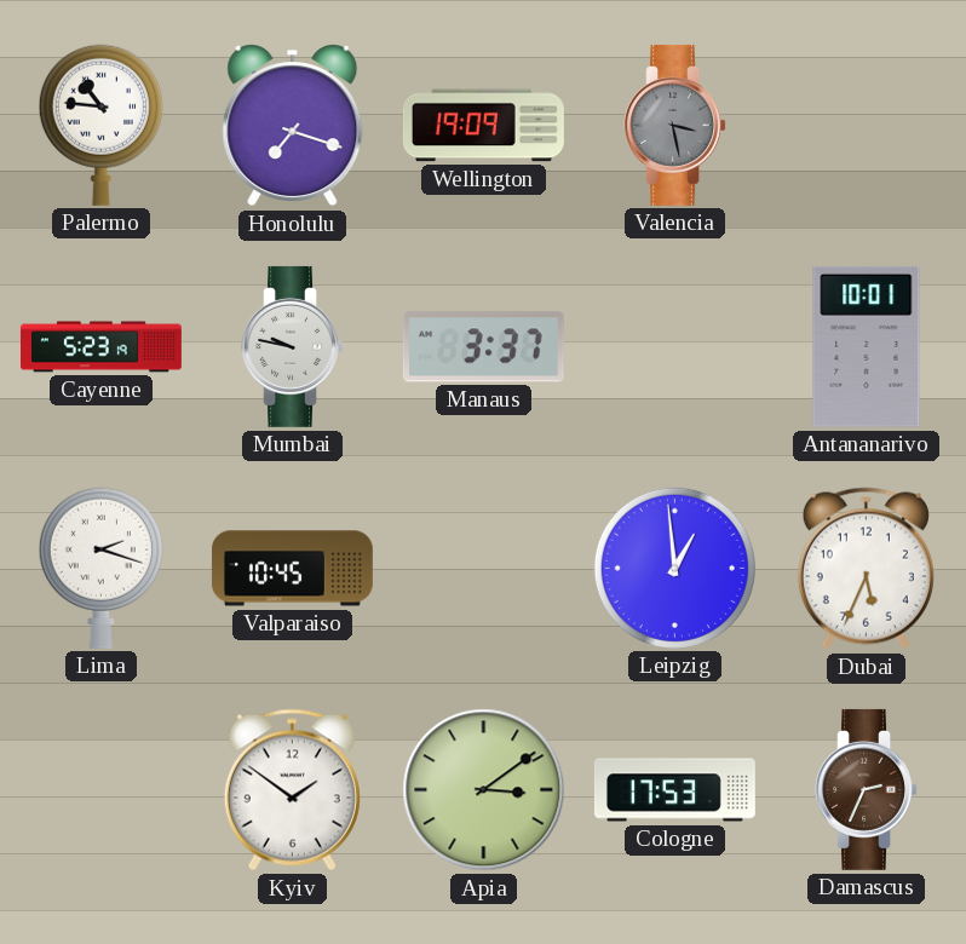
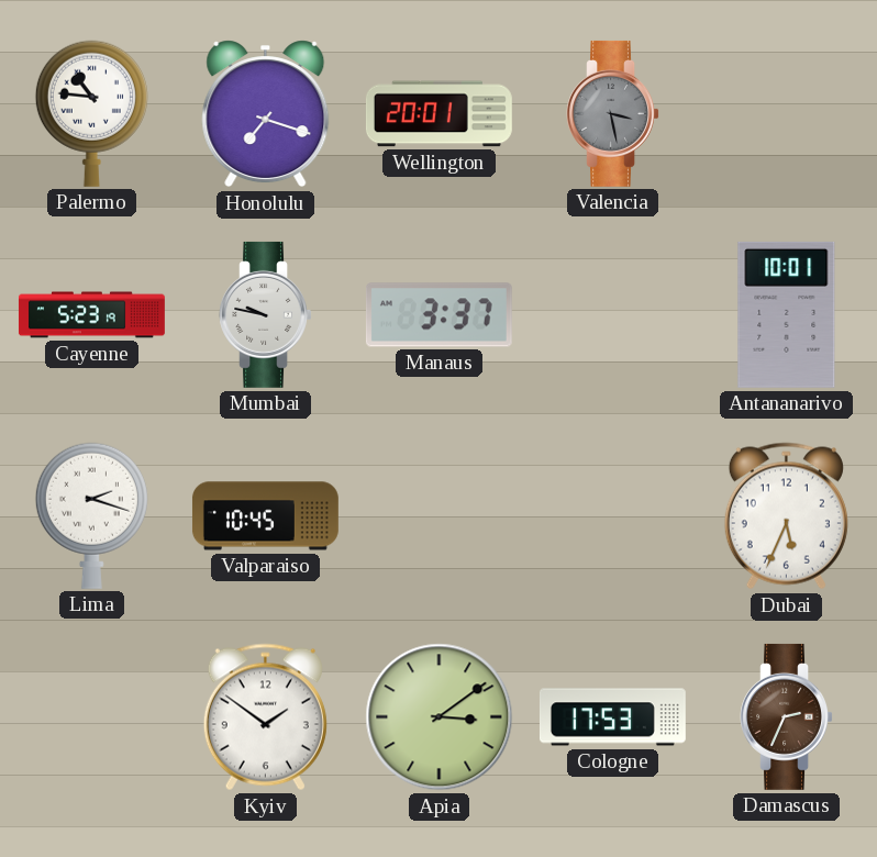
Wellington: 19:09 -> 20:01
Leipzig: 12:59 -> none
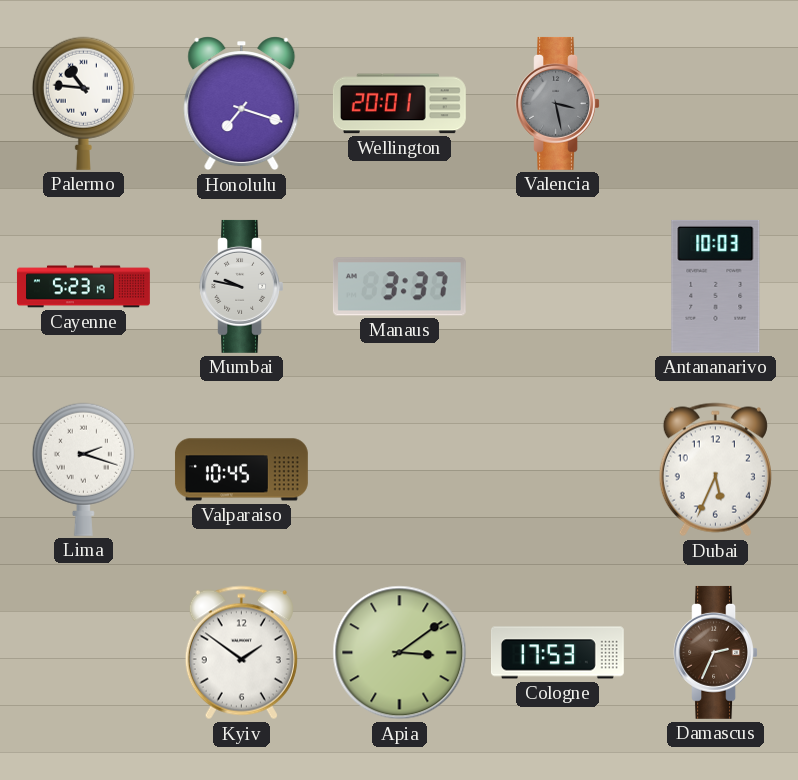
Antananarivo: 10:01 -> 10:03
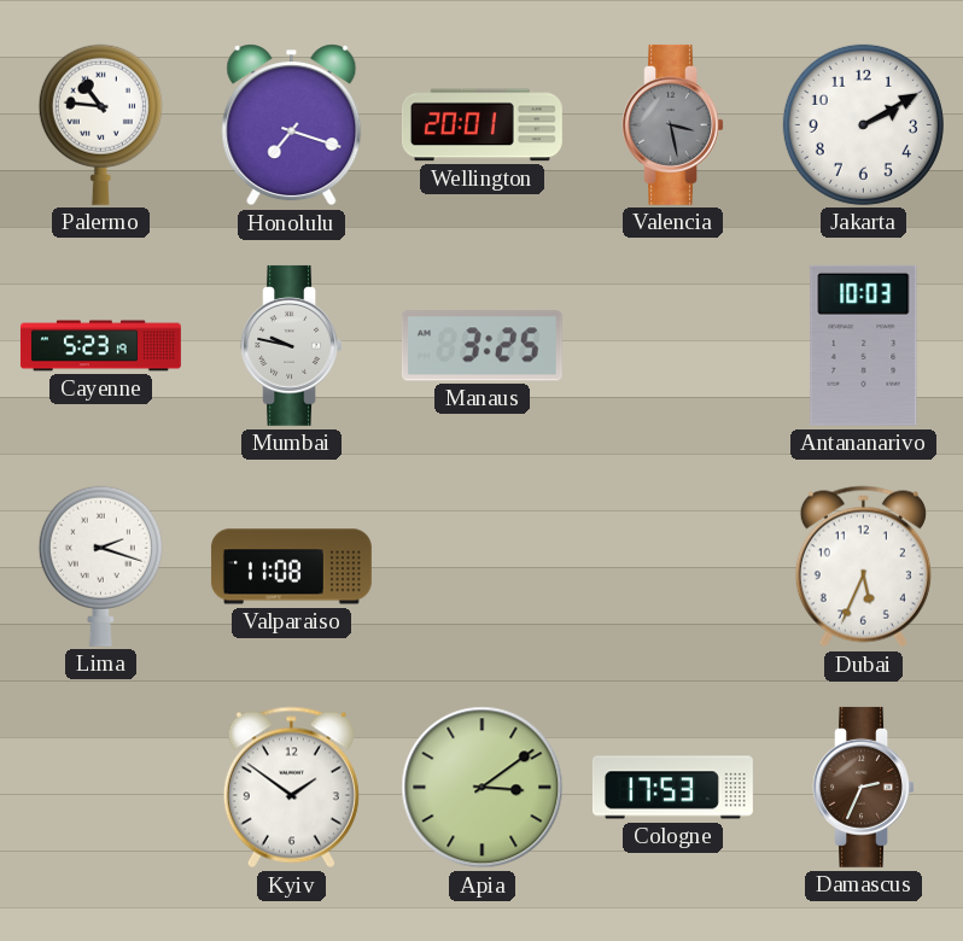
Jakarta: none -> 2:10
Manaus: 3:37 -> 3:25
Valparaiso: 10:45 -> 11:08
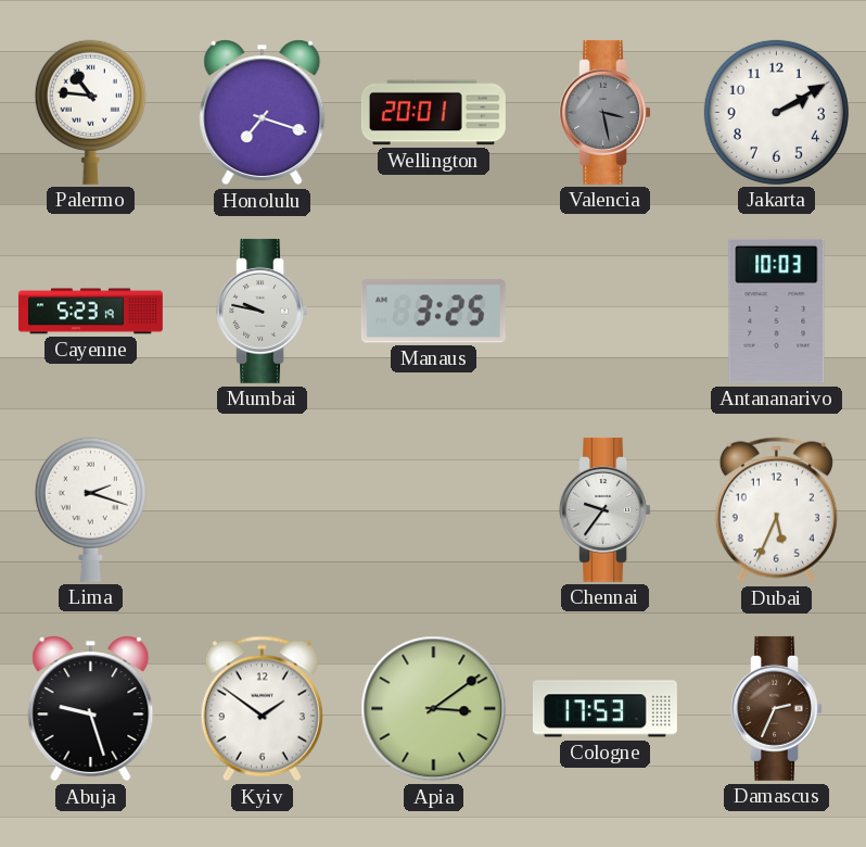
Valparaiso: 11:08 -> none
Chennai: none -> 9:36
Abuja: none -> 9:27
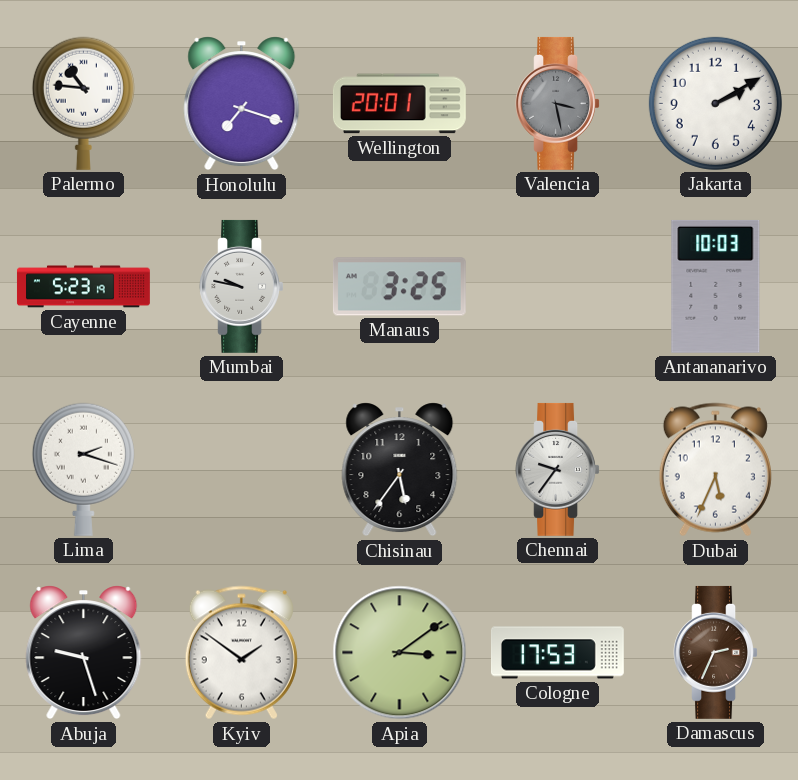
Chisinau: none -> 5:36
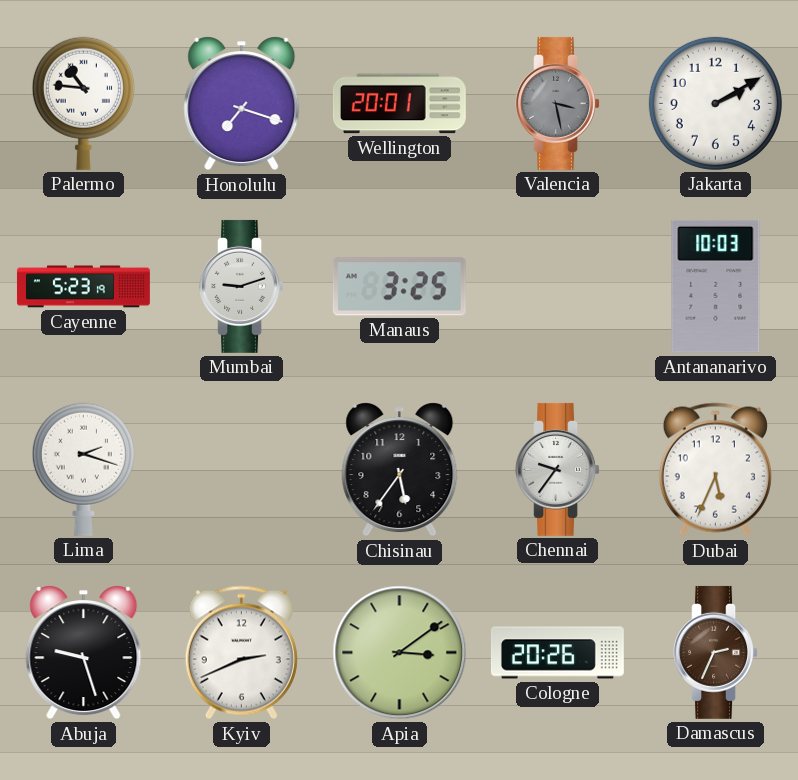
Mumbai: 9:47 -> 9:12
Kyiv: 1:51 -> 2:41
Cologne: 17:53 -> 20:26
